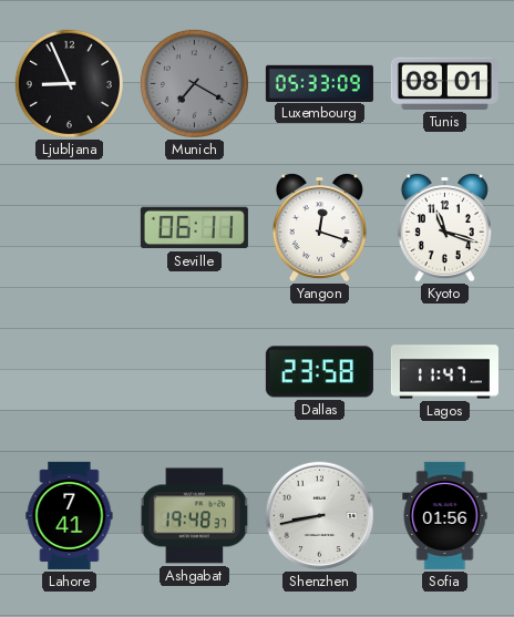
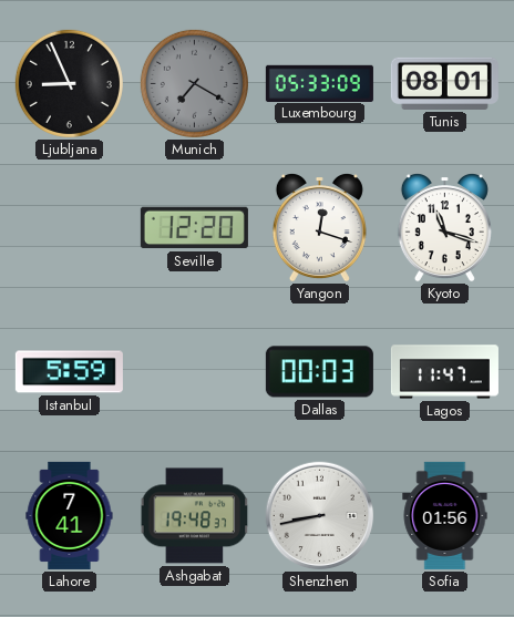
Seville: 06:11 -> 12:20
Istanbul: none -> 5:59
Dallas: 23:58 -> 00:03
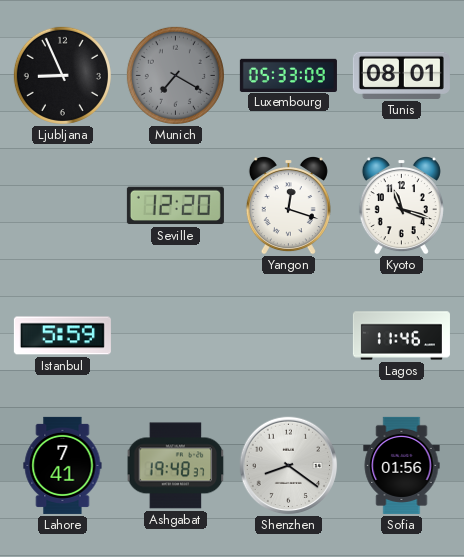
Dallas: 00:03 -> none
Lagos: 11:47 -> 11:46
Shenzhen: 8:43 -> 8:21
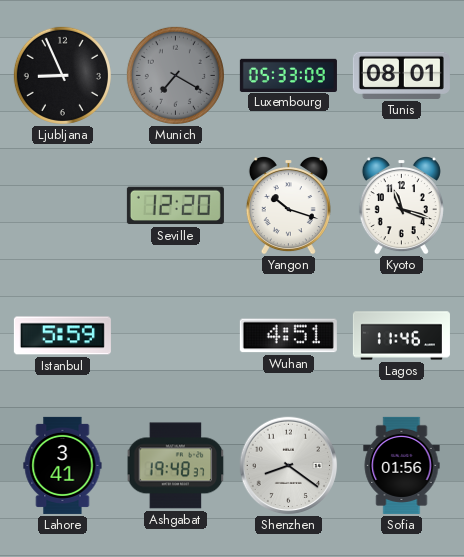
Yangon: 12:18 -> 10:18
Wuhan: none -> 4:51
Lahore: 7:41 -> 3:41
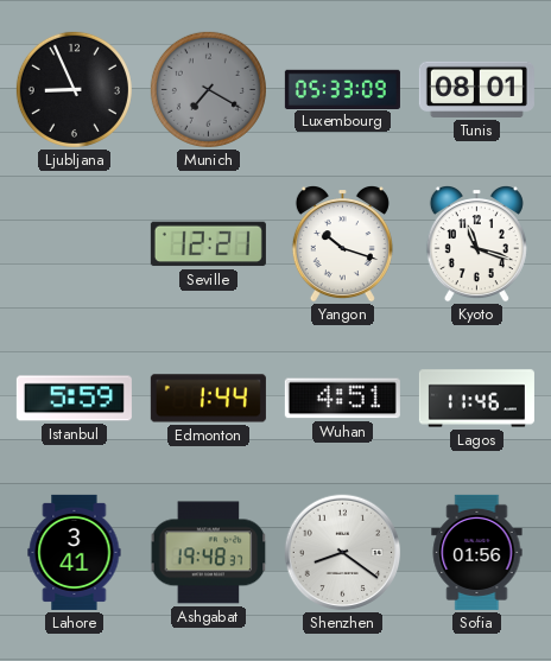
Seville: 12:20 -> 12:21
Edmonton: none -> 1:44
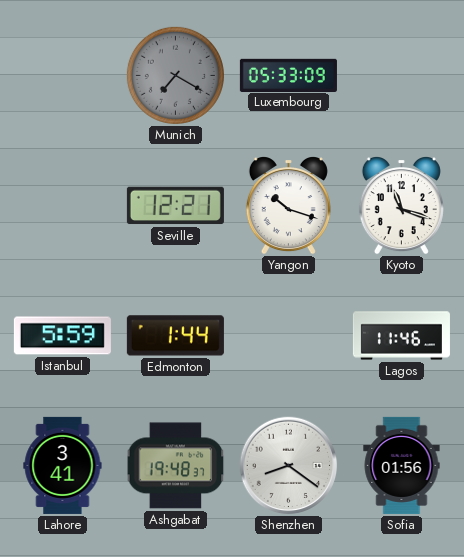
Ljubljana: 8:56 -> none
Tunis: 08:01 -> none
Wuhan: 4:51 -> none
